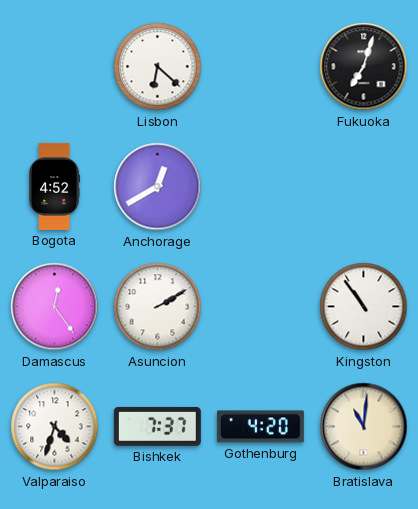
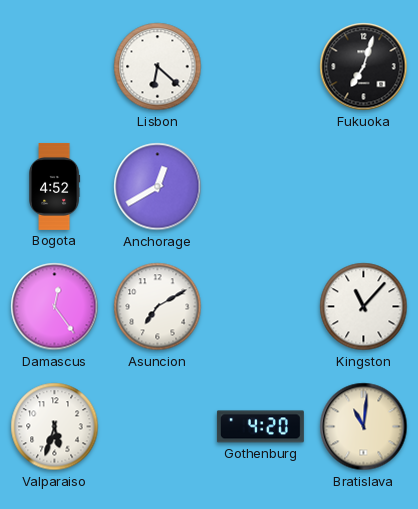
Asuncion: 2:10 -> 7:10
Kingston: 10:54 -> 11:07
Valparaiso: 4:33 -> 5:33
Bishkek: 7:37 -> none
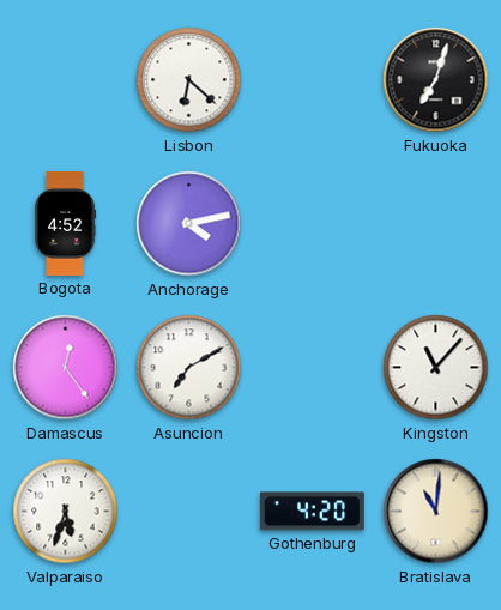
Anchorage: 12:40 -> 4:13
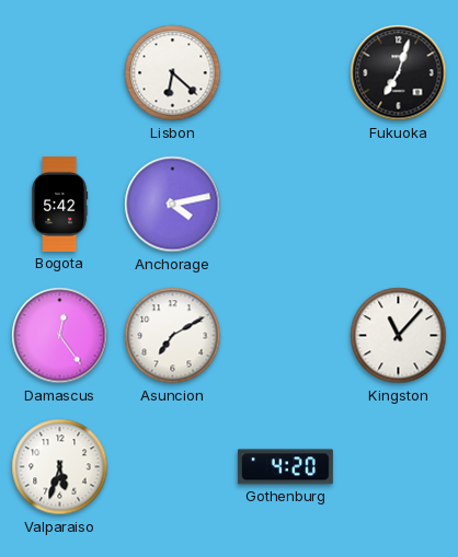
Bogota: 4:52 -> 5:42
Bratislava: 11:01 -> none
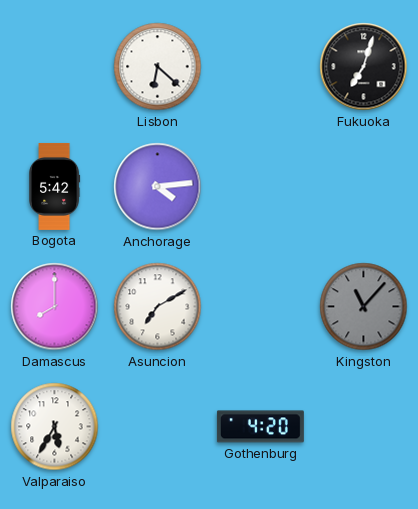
Anchorage: 4:13 -> 4:14
Damascus: 12:24 -> 8:00
Kingston dial: white -> grey
Valparaiso: 5:33 -> 5:35
